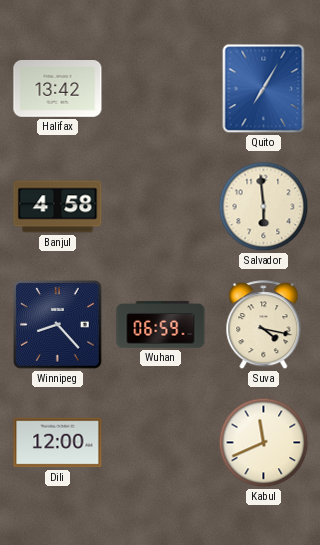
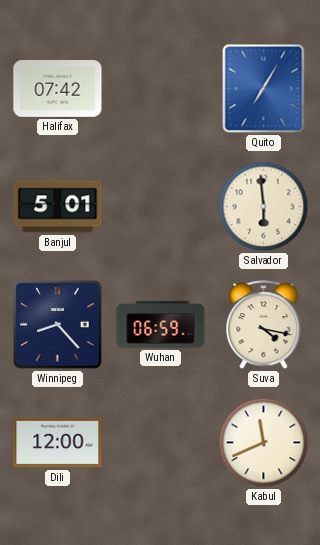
Halifax: 13:42 -> 07:42
Banjul: 4:58 -> 5:01
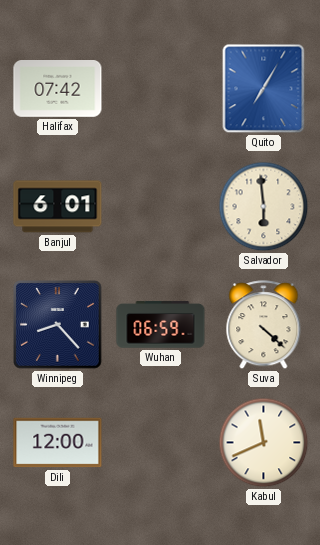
Banjul: 5:01 -> 6:01
Suva: 4:17 -> 4:22
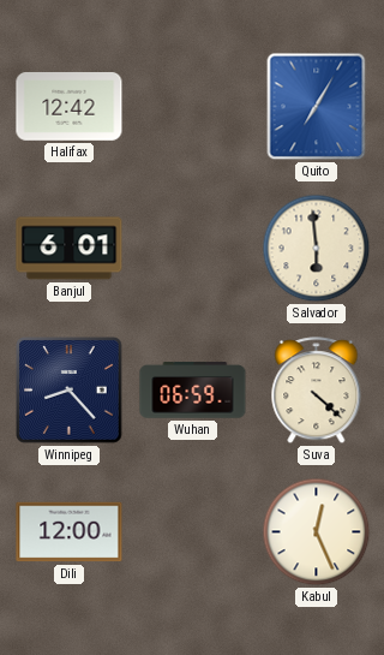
Halifax: 07:42 -> 12:42
Kabul: 11:41 -> 12:26
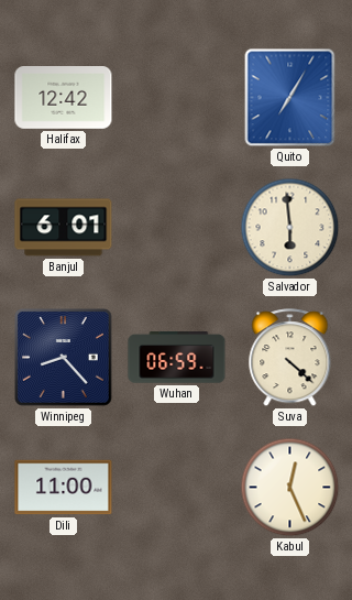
Dili: 12:00 -> 11:00
